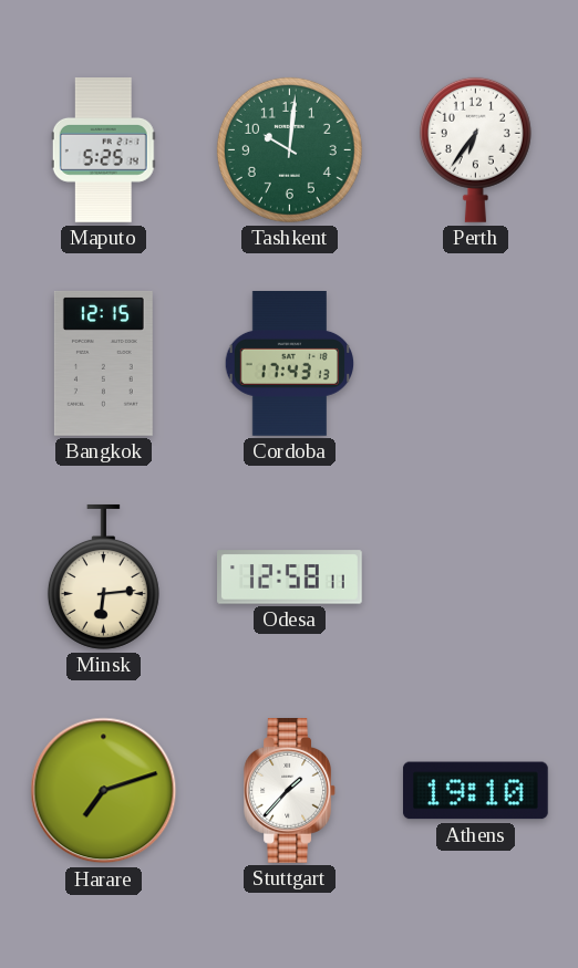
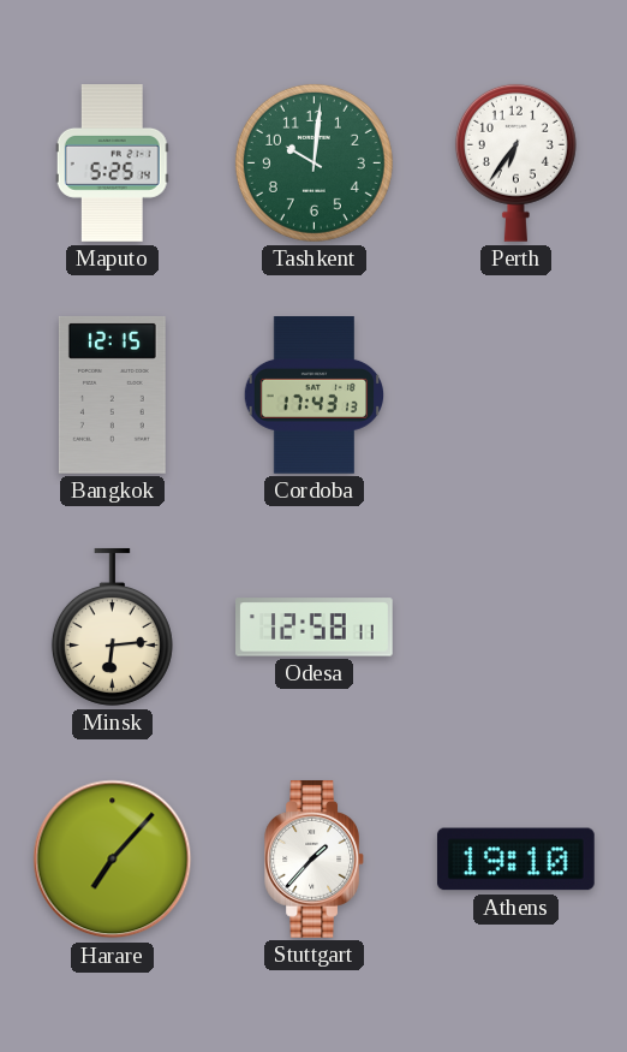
Harare: 7:12 -> 7:07
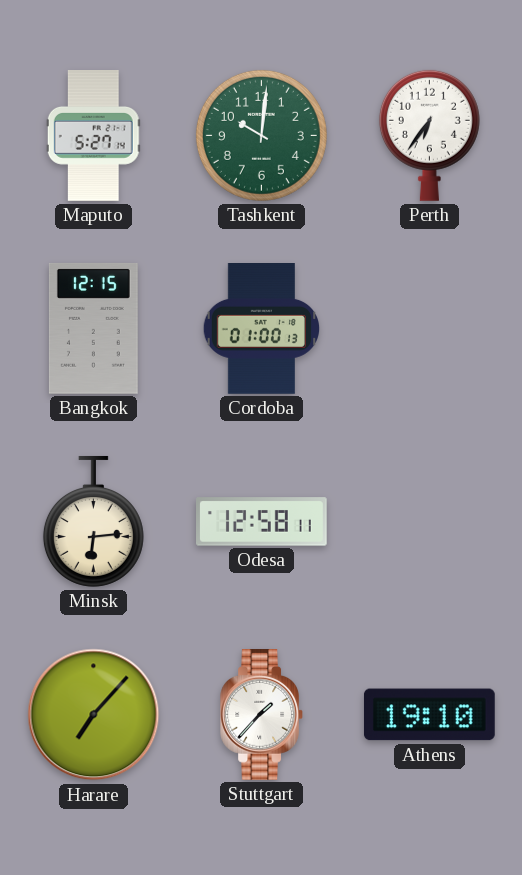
Maputo: 5:25 -> 5:27
Cordoba: 17:43 -> 01:00
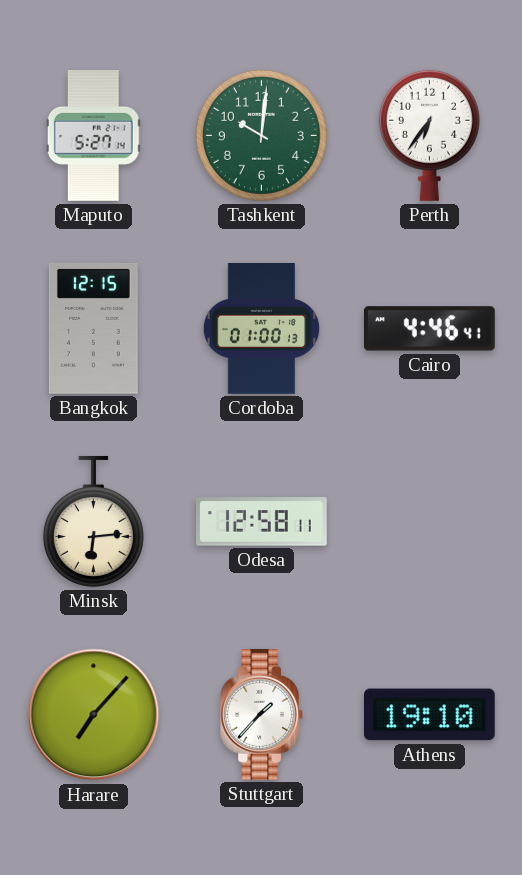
Cairo: none -> 4:46
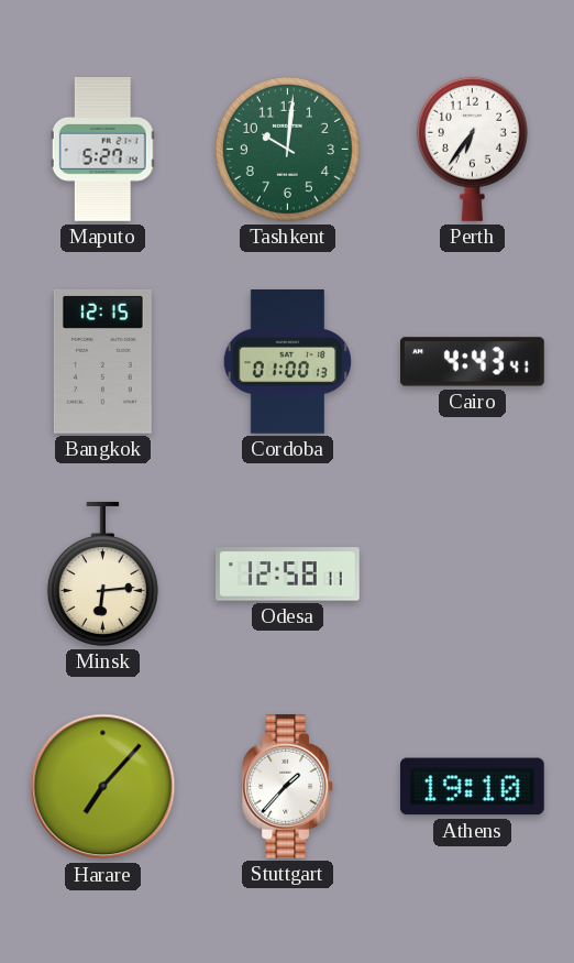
Cairo: 4:46 -> 4:43
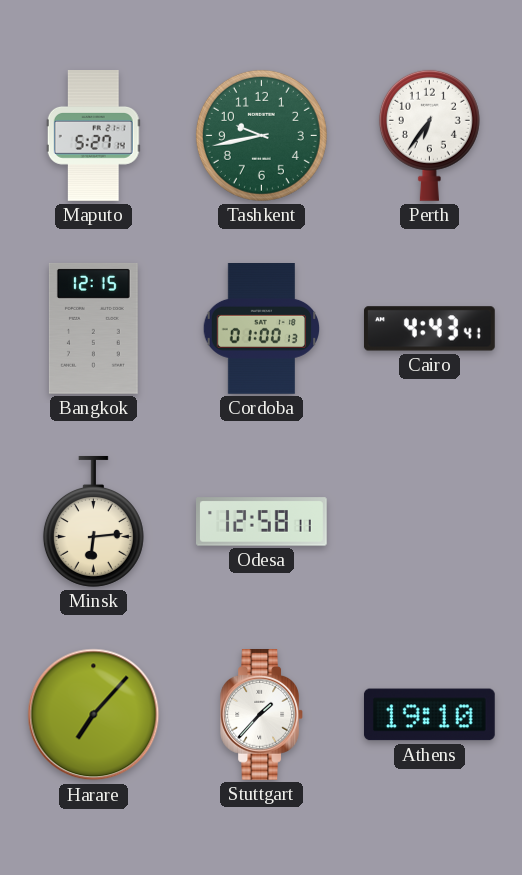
Tashkent: 10:01 -> 9:43
